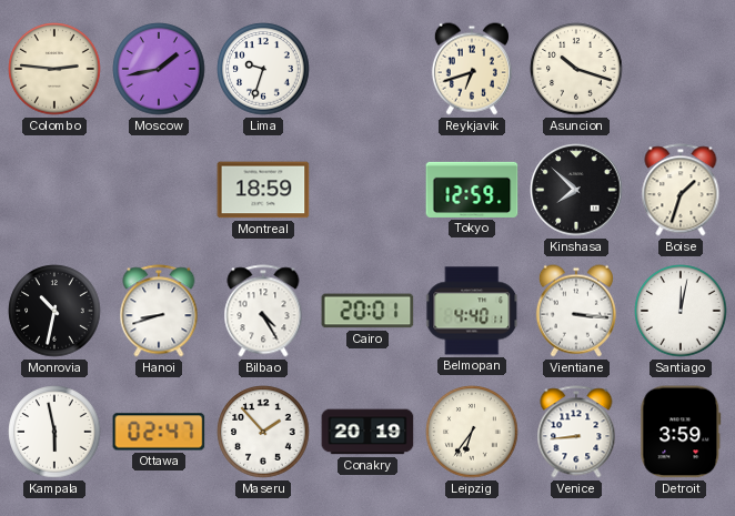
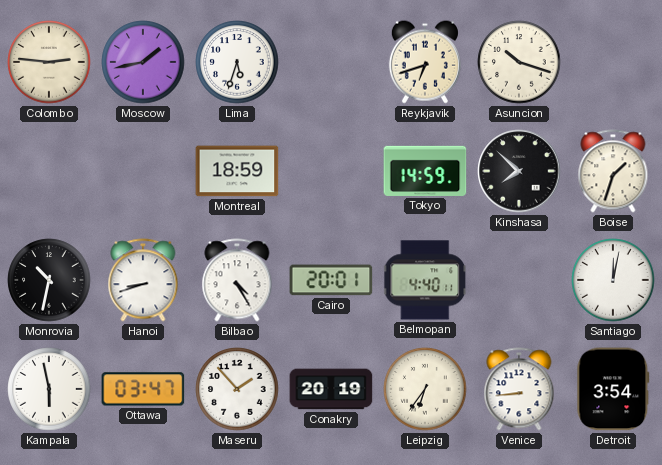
Lima: 9:33 -> 5:33
Tokyo: 12:59 -> 14:59
Vientiane: 3:16 -> none
Ottawa: 02:47 -> 03:47
Detroit: 3:59 -> 3:54
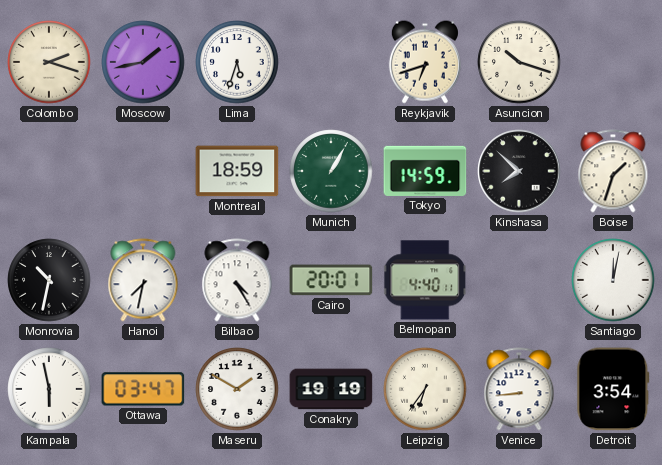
Colombo: 2:46 -> 2:18
Munich: none -> 1:05
Hanoi: 8:42 -> 7:32
Maseru: 1:53 -> 1:50
Conakry: 20:19 -> 19:19
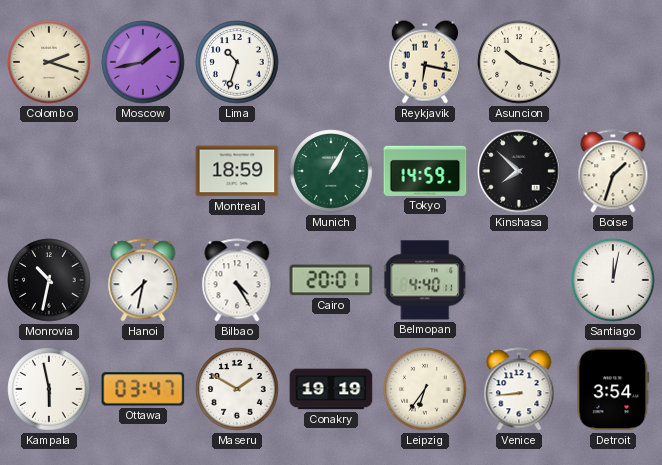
Lima: 5:33 -> 10:33
Reykjavik: 6:42 -> 6:17
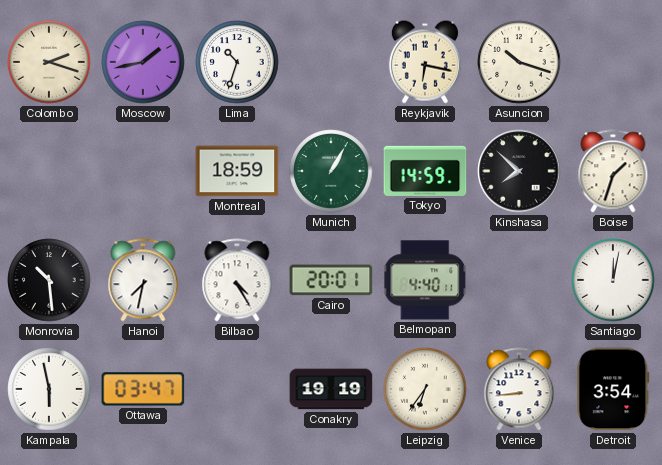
Monrovia: 10:32 -> 10:29
Maseru: 1:50 -> none
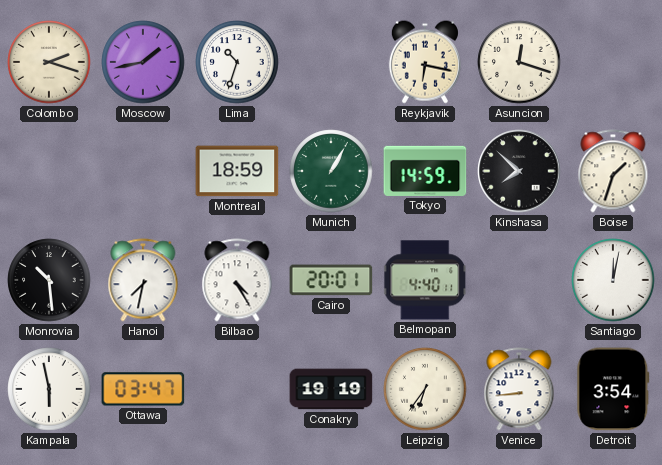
Asuncion: 10:18 -> 12:18
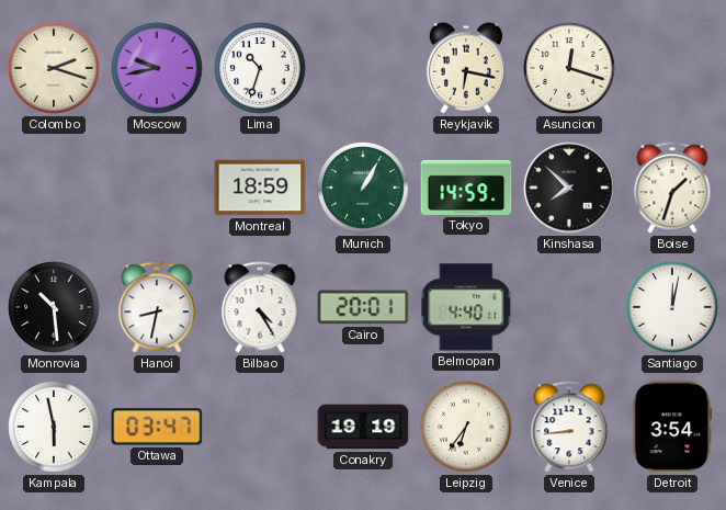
Moscow: 1:43 -> 9:43
Hanoi: 7:32 -> 8:32
